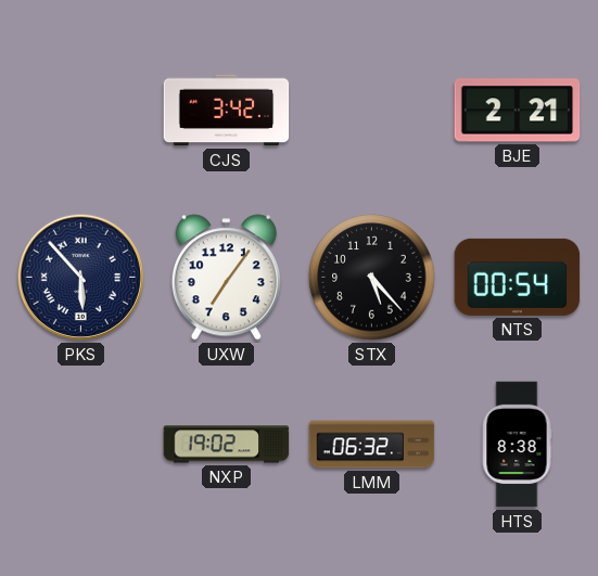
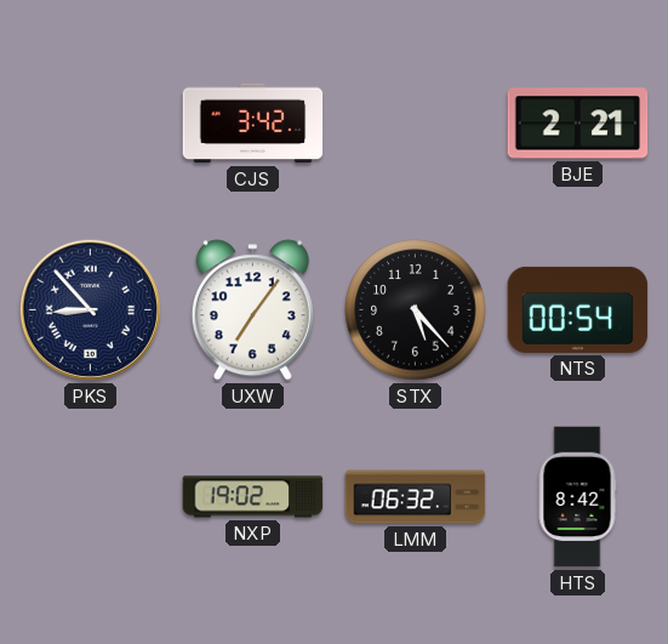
PKS: 5:53 -> 8:53
HTS: 8:38 -> 8:42
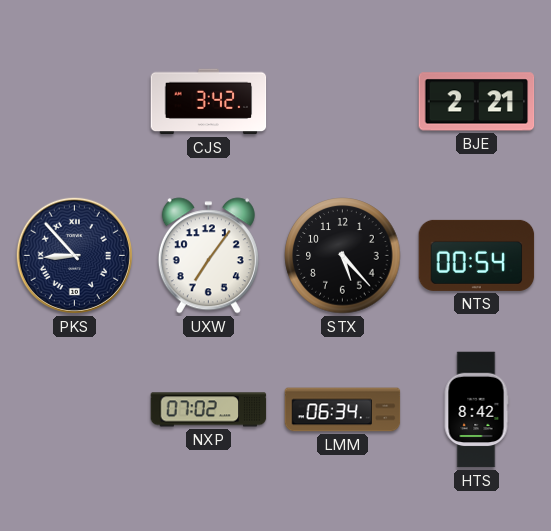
NXP: 19:02 -> 07:02
LMM: 06:32 -> 06:34
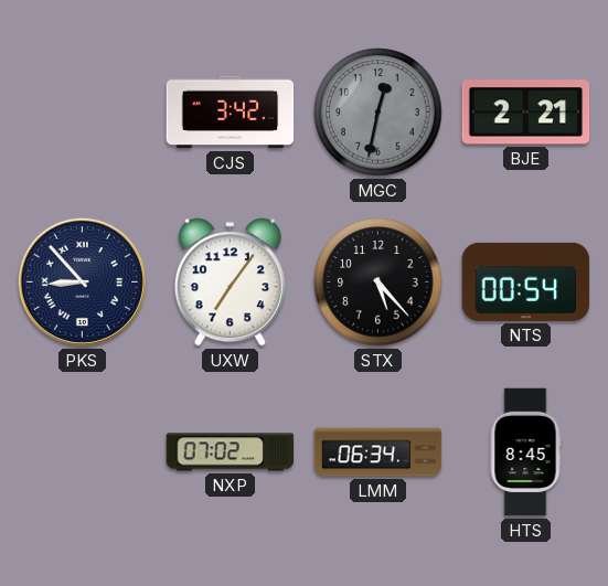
MGC: none -> 12:32
HTS: 8:42 -> 8:45
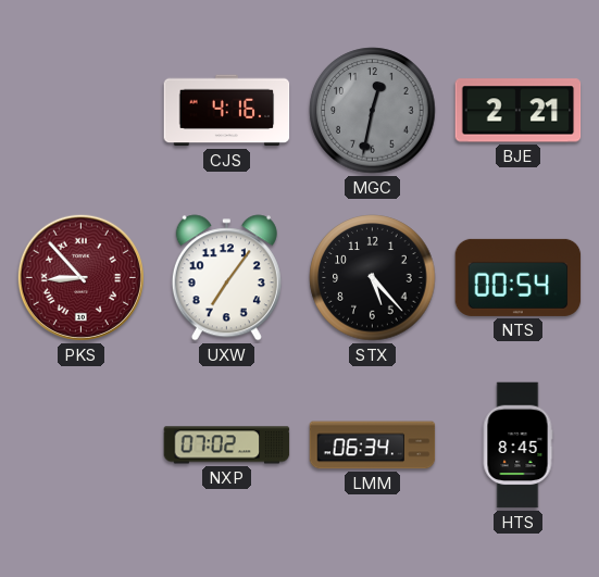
CJS: 3:42 -> 4:16
PKS dial: navy -> burgundy
